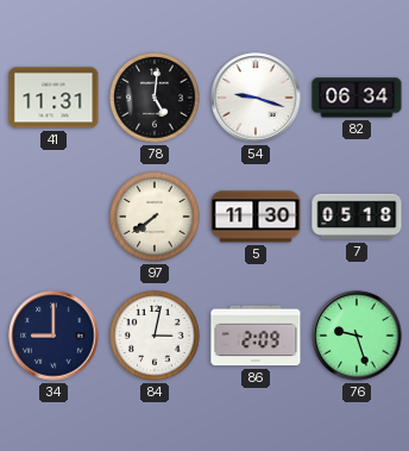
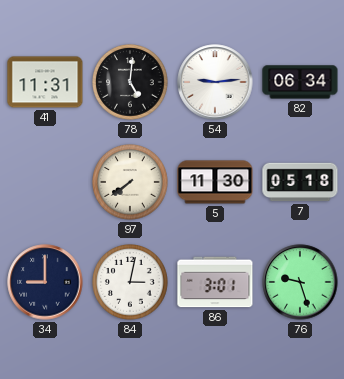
54: 9:18 -> 9:14
86: 2:09 -> 3:01
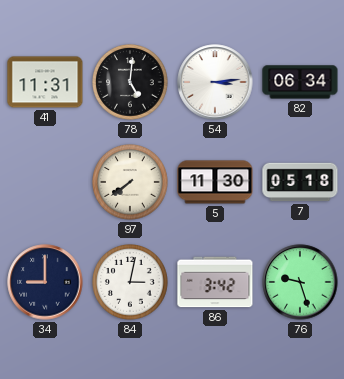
54: 9:14 -> 3:14
86: 3:01 -> 3:42
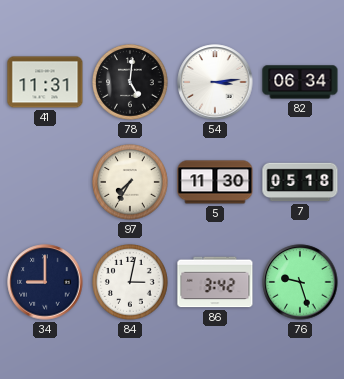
97: 7:39 -> 7:35
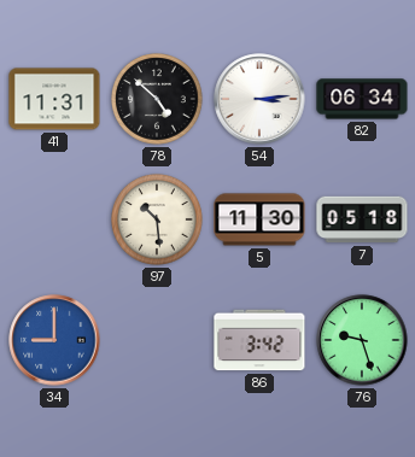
78: 5:01 -> 4:52
97: 7:35 -> 10:29
34 dial: navy -> blue
84: 3:02 -> none
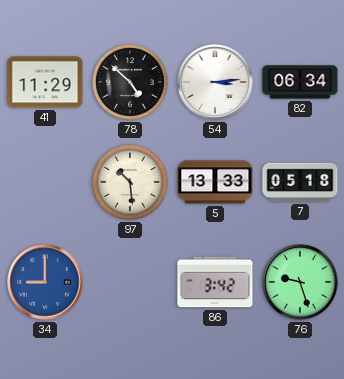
41: 11:31 -> 11:29
5: 11:30 -> 13:33
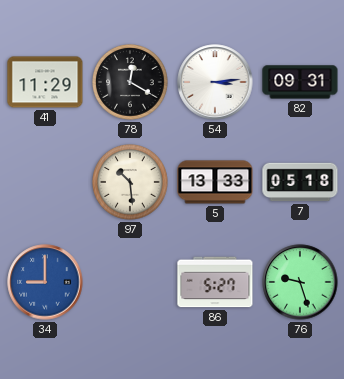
78: 4:52 -> 12:20
82: 06:34 -> 09:31
86: 3:42 -> 5:27
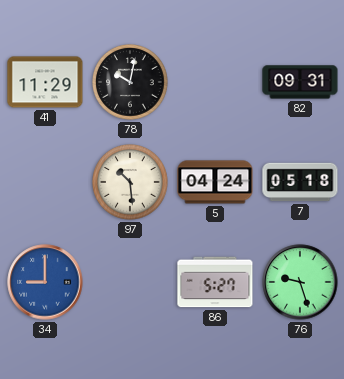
78: 12:20 -> 10:02
54: 3:14 -> none
5: 13:33 -> 04:24
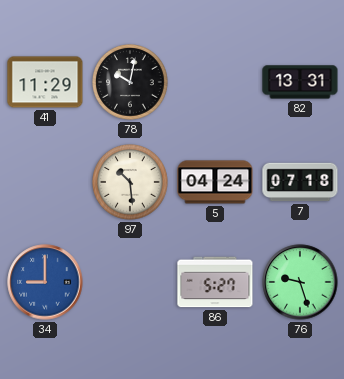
82: 09:31 -> 13:31
7: 05:18 -> 07:18
